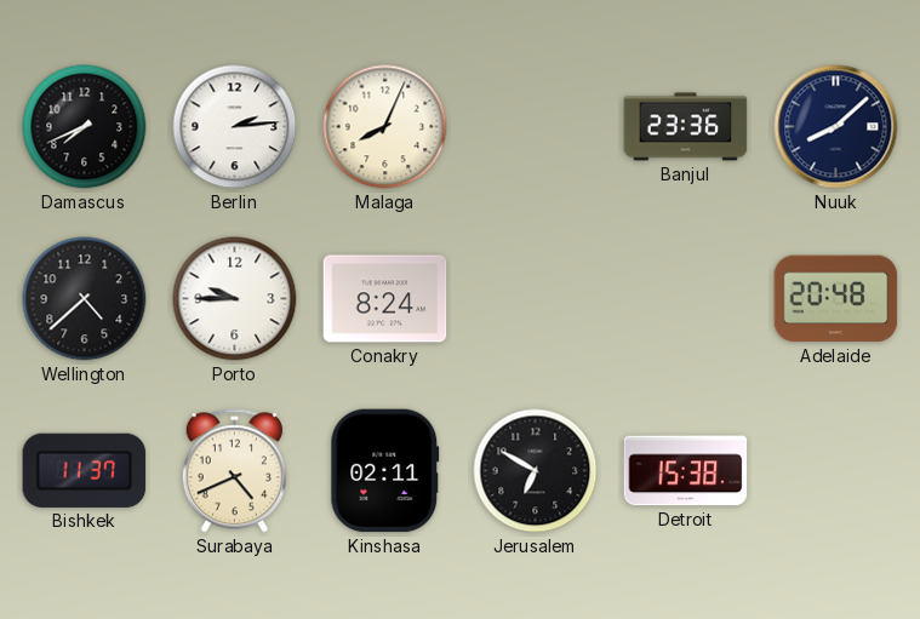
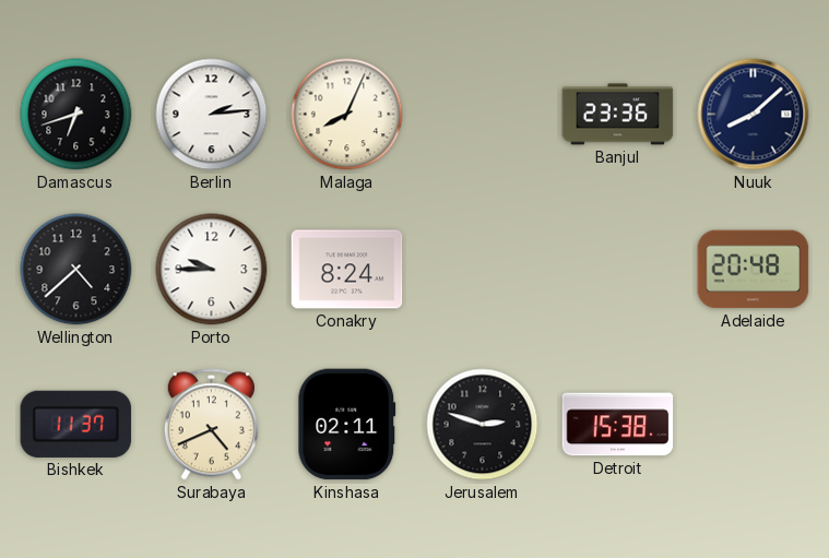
Damascus: 7:41 -> 6:42
Jerusalem: 6:50 -> 2:48
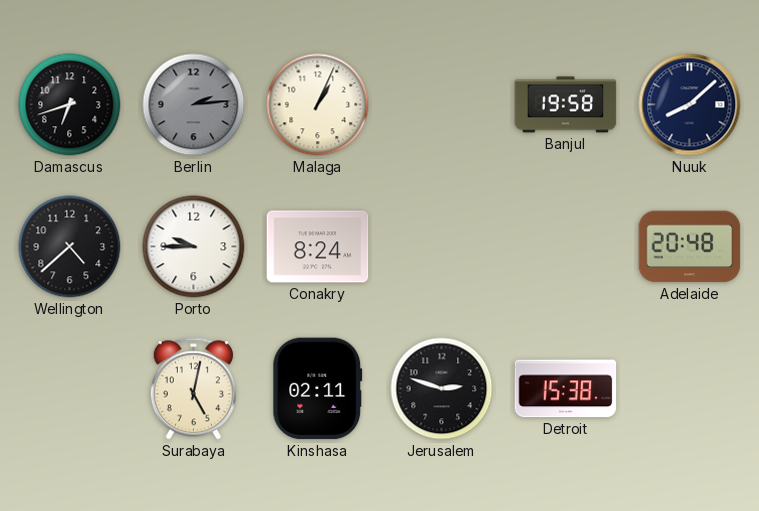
Berlin dial: white -> grey
Malaga: 8:04 -> 1:04
Banjul: 23:36 -> 19:58
Bishkek: 11:37 -> none
Surabaya: 4:41 -> 5:02
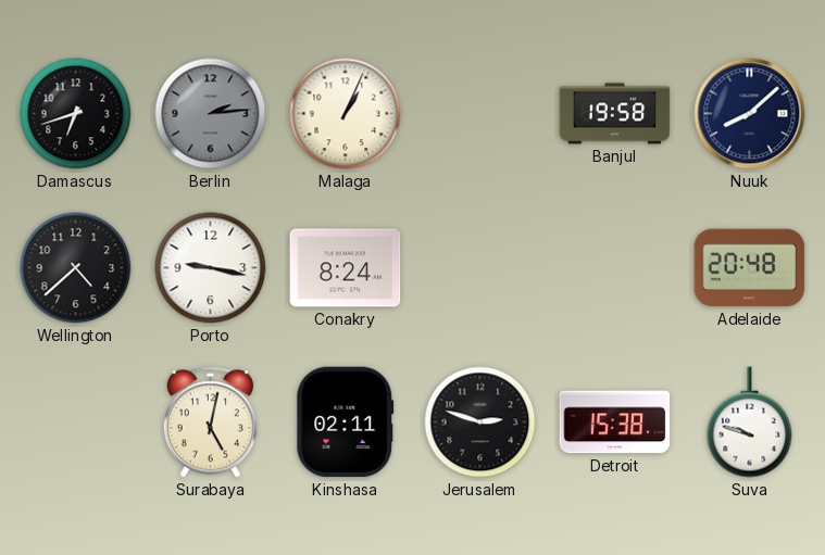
Porto: 9:45 -> 9:17
Suva: none -> 9:48
